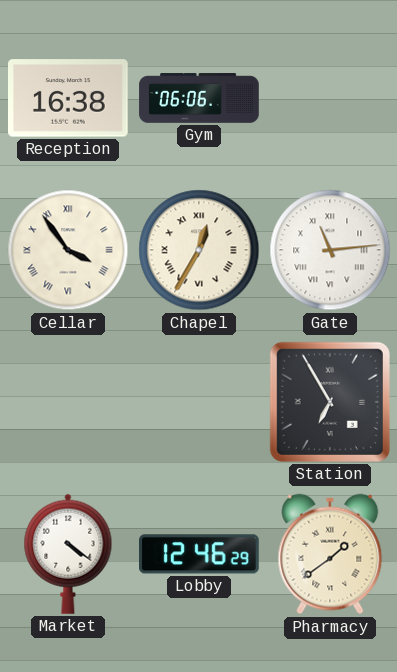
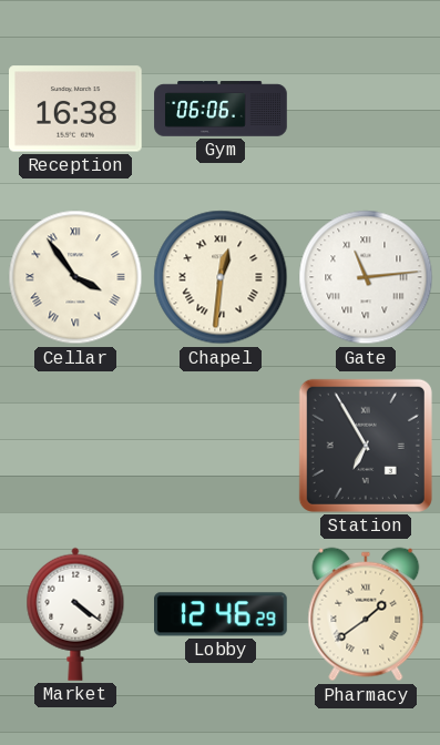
Chapel: 12:35 -> 12:31
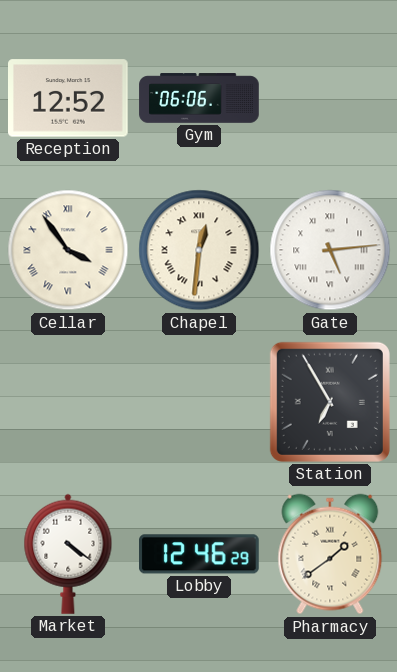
Reception: 16:38 -> 12:52
Gate: 11:14 -> 5:14
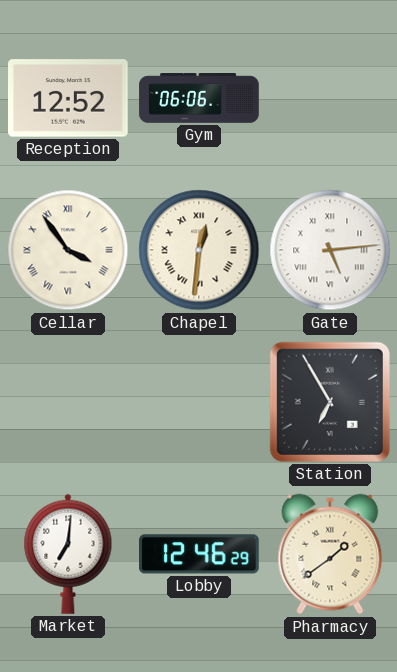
Market: 4:21 -> 7:01
